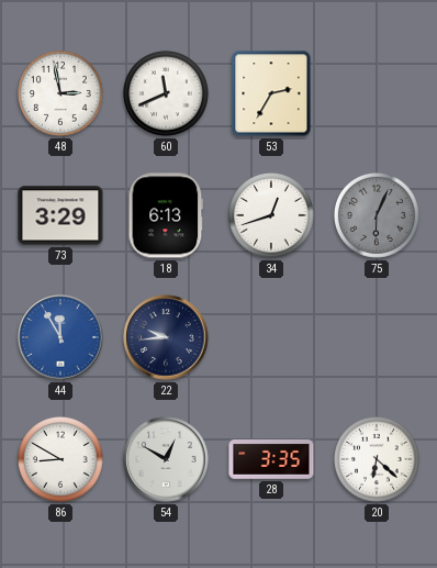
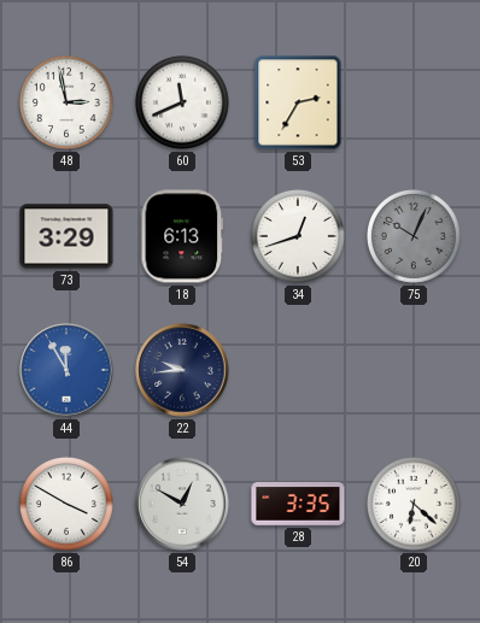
75: 6:04 -> 10:04
86: 8:50 -> 3:50
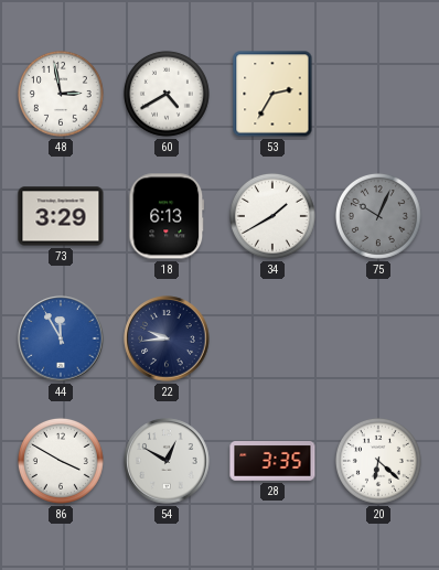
60: 11:41 -> 4:40
34: 12:42 -> 1:40
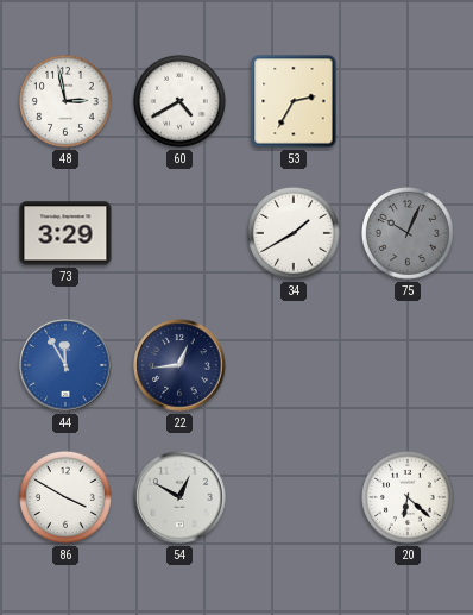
18: 6:13 -> none
22: 9:44 -> 12:44
28: 3:35 -> none
